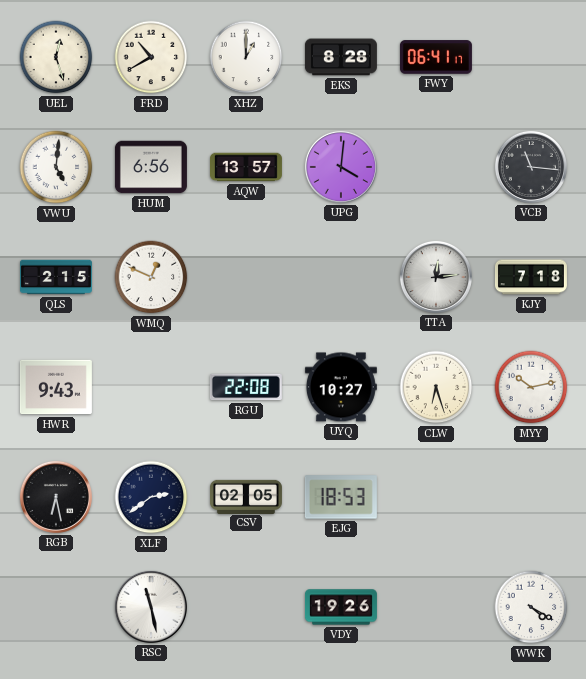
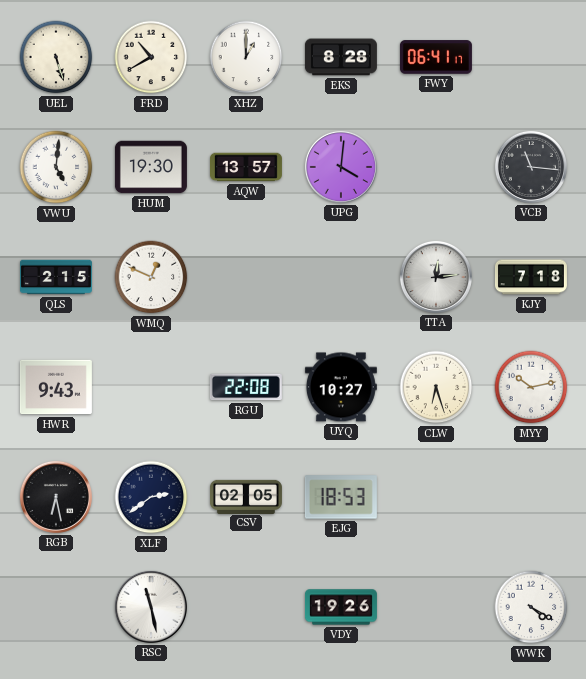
UEL: 12:27 -> 5:27
HUM: 6:56 -> 19:30
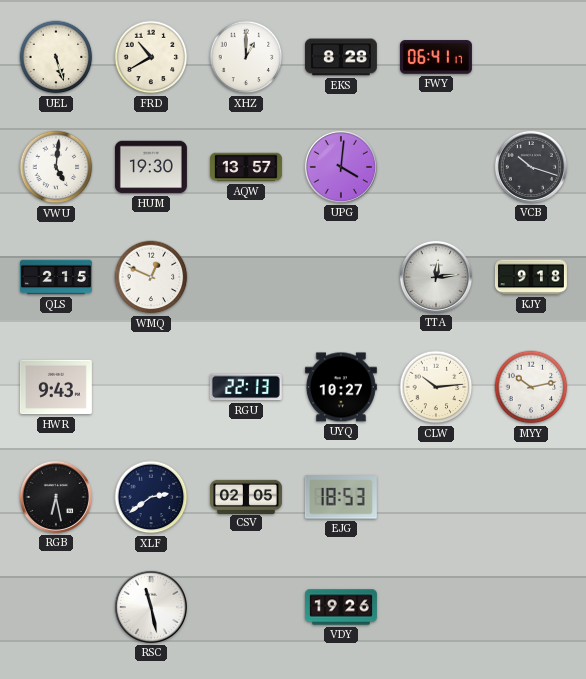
VCB: 11:16 -> 10:18
KJY: 7:18 -> 9:18
RGU: 22:08 -> 22:13
CLW: 6:27 -> 10:14
WWK: 4:20 -> none
